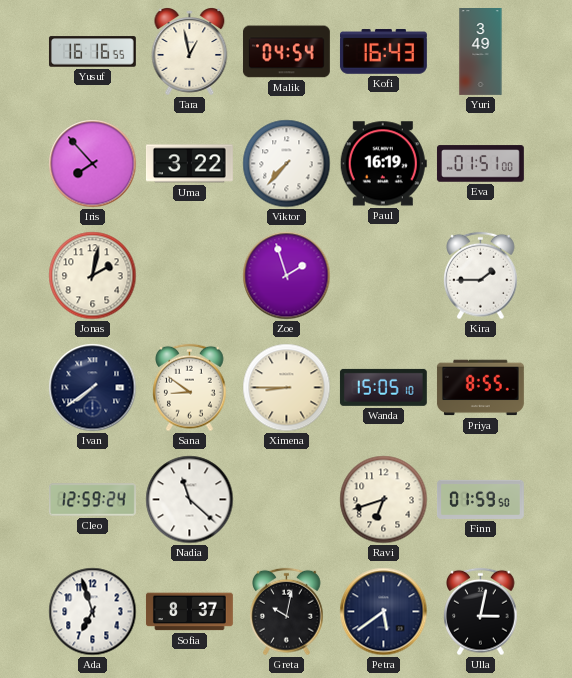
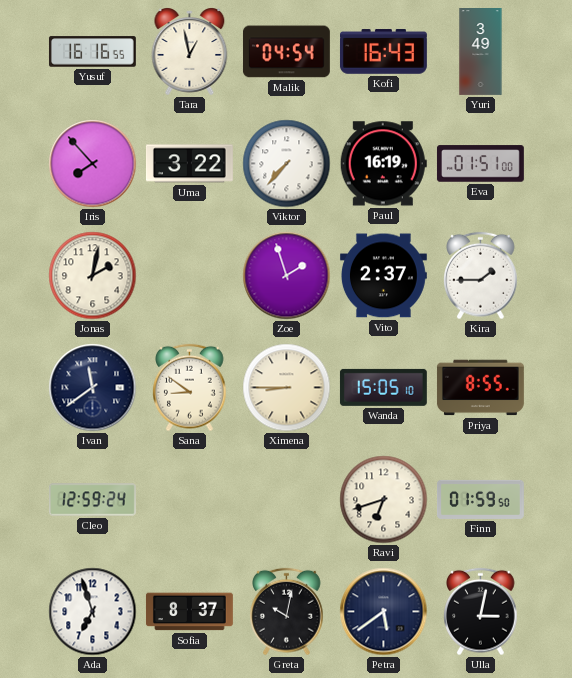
Vito: none -> 2:37
Ivan: 7:39 -> 11:39
Nadia: 11:22 -> none
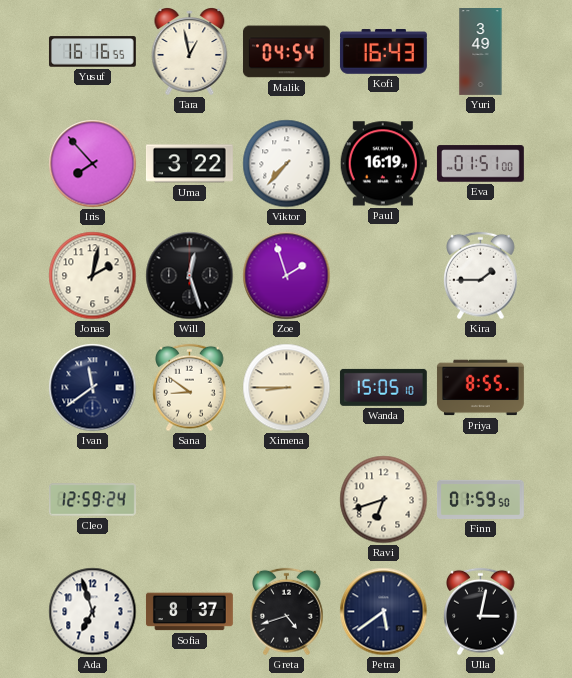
Will: none -> 12:27
Vito: 2:37 -> none
Greta: 10:02 -> 4:42
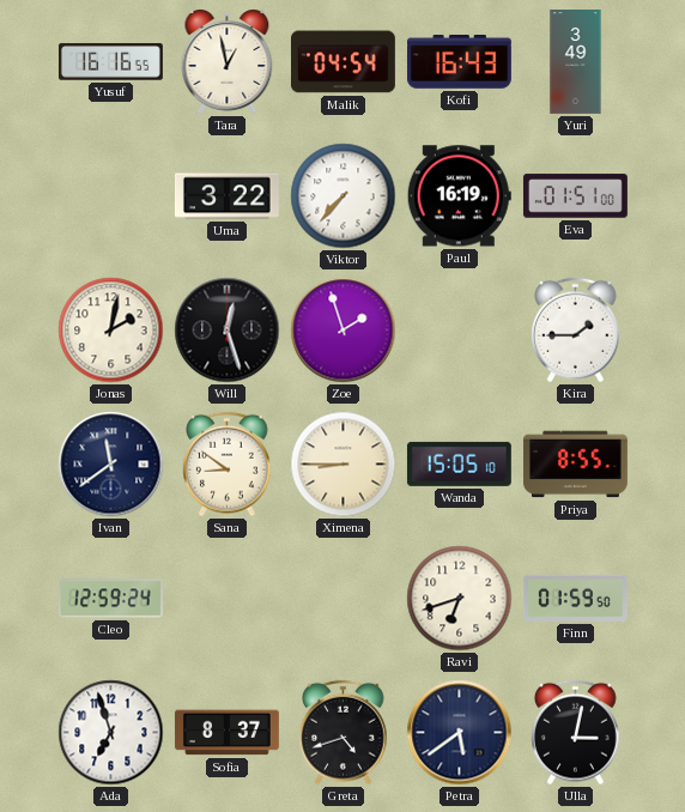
Iris: 7:53 -> none
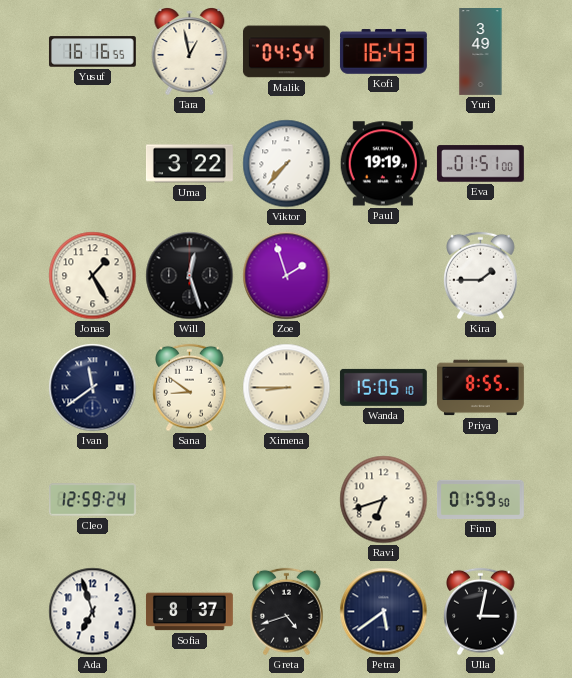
Paul: 16:19 -> 19:19
Jonas: 2:02 -> 1:25
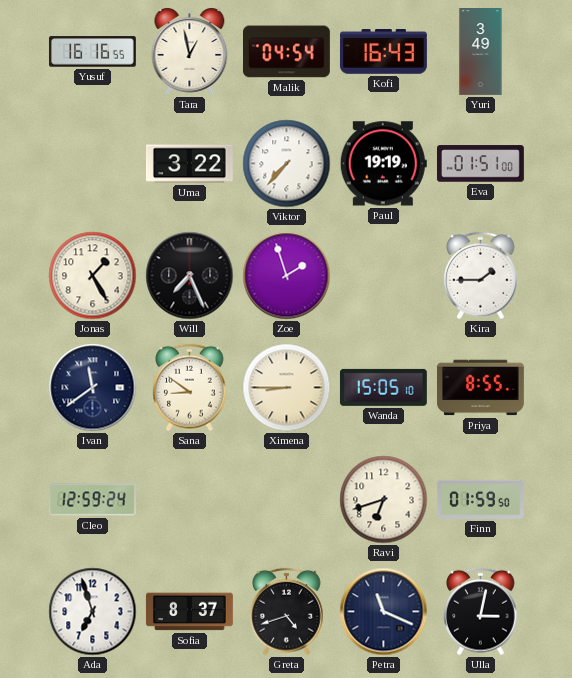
Will: 12:27 -> 7:26
Petra: 5:39 -> 11:19
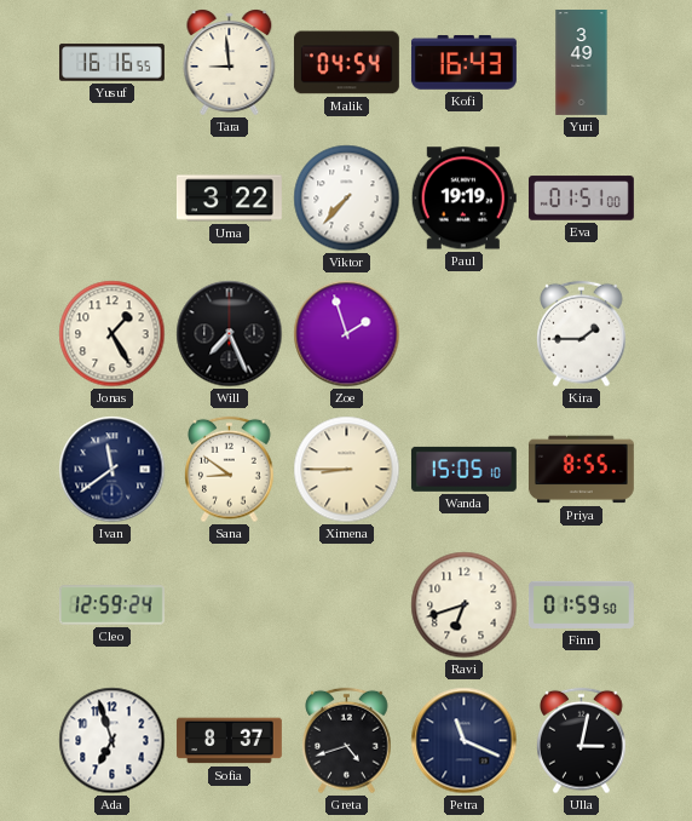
Tara: 12:58 -> 8:59
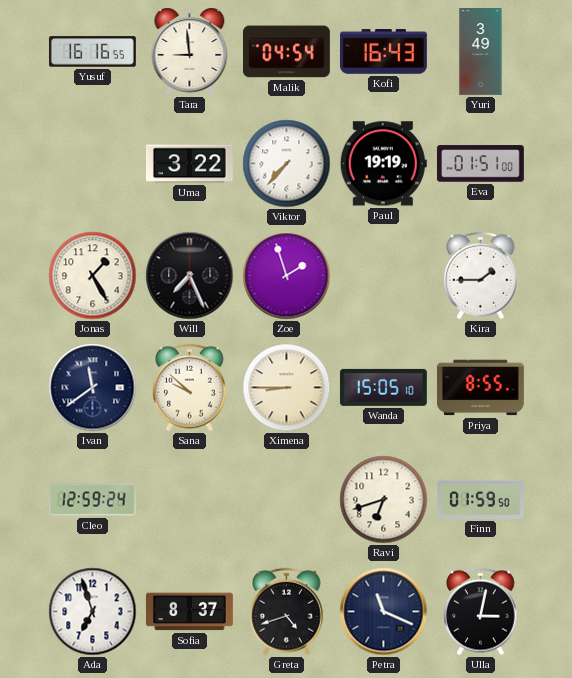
Sana: 8:51 -> 9:52
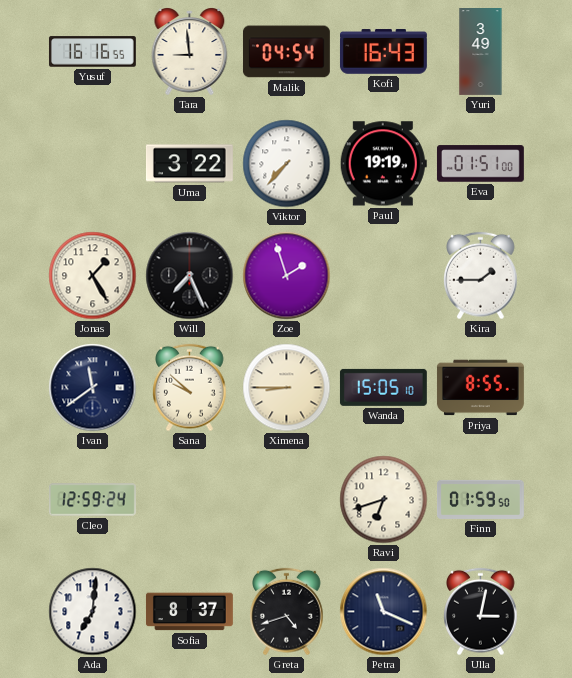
Ada: 6:57 -> 7:01
